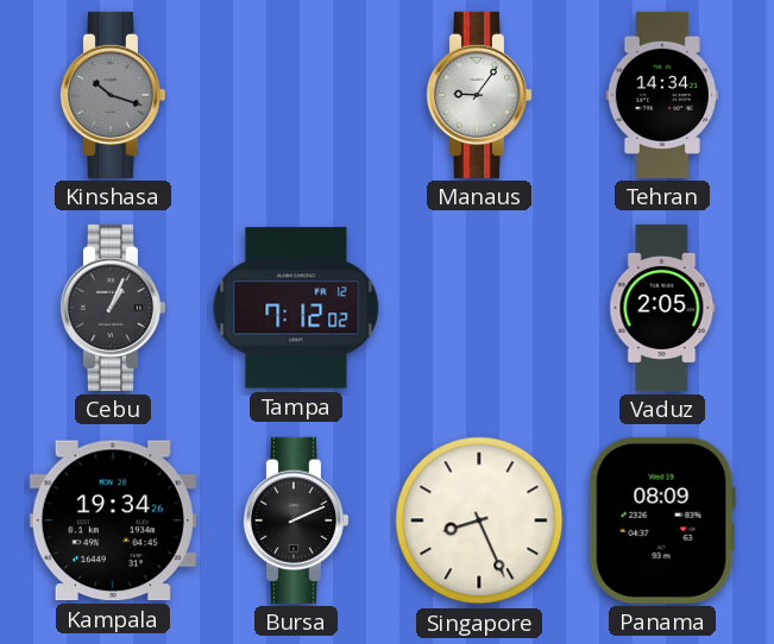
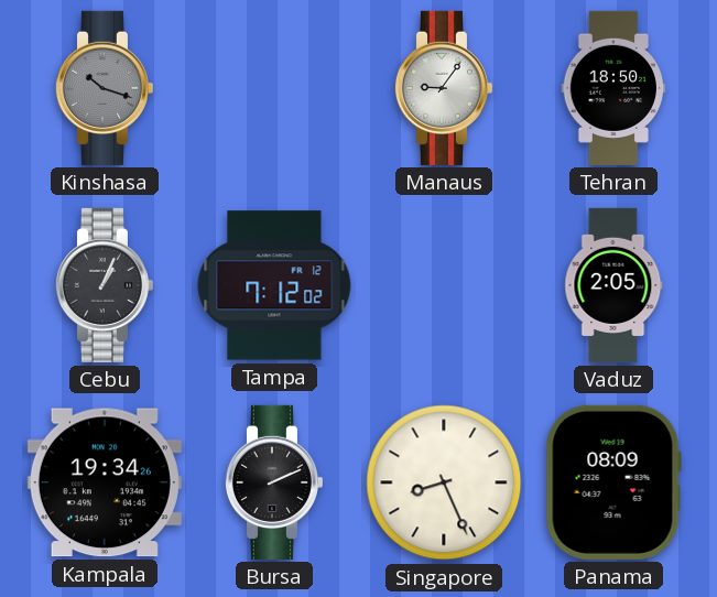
Tehran: 14:34 -> 18:50
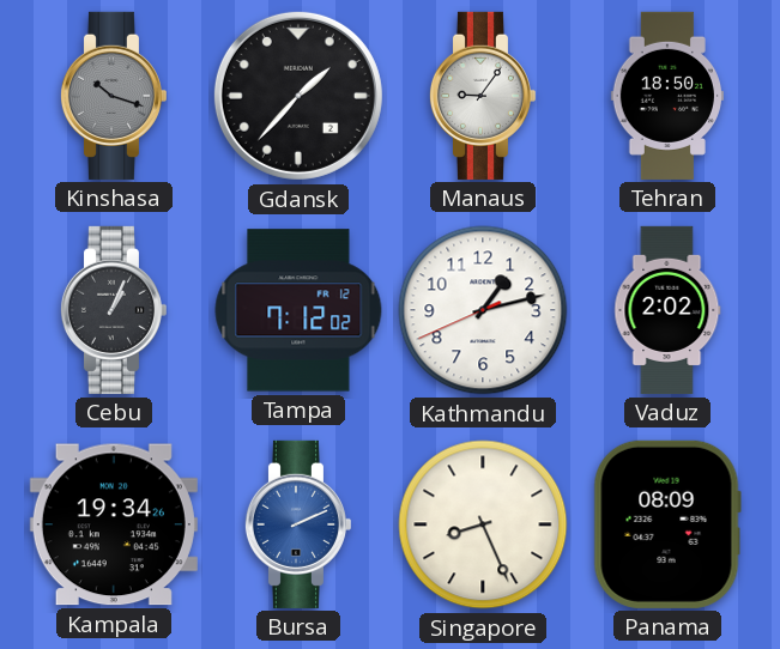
Gdansk: none -> 1:37
Kathmandu: none -> 1:12
Vaduz: 2:05 -> 2:02
Bursa dial: black -> blue
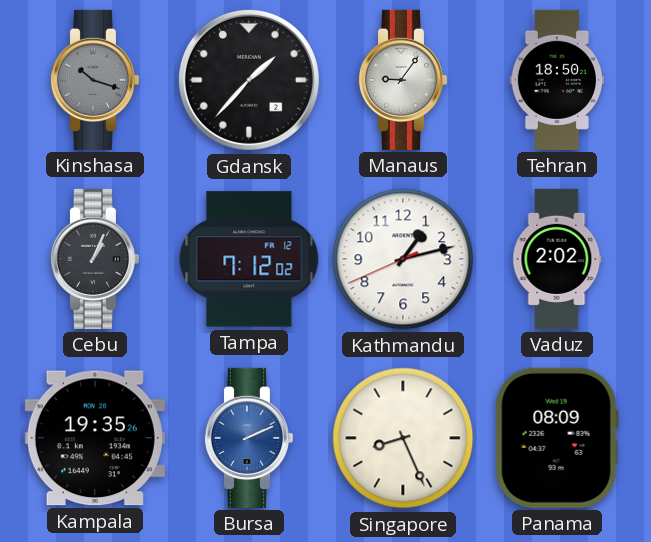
Kampala: 19:34 -> 19:35
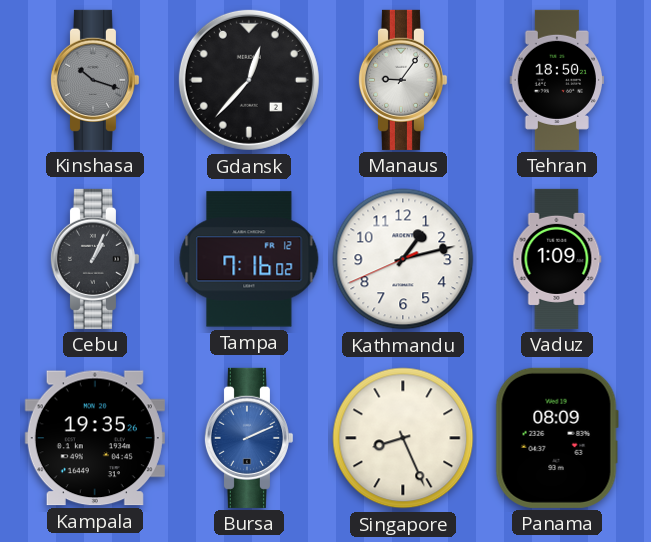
Gdansk: 1:37 -> 12:37
Tampa: 7:12 -> 7:16
Vaduz: 2:02 -> 1:09
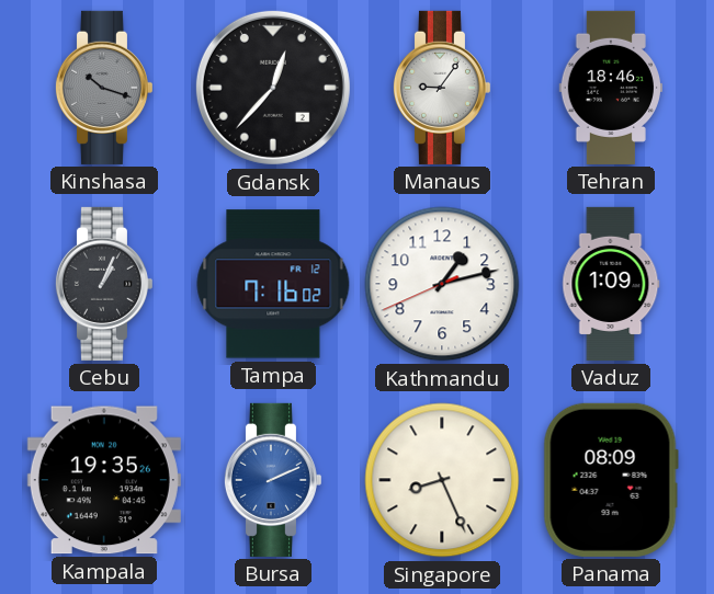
Tehran: 18:50 -> 18:46
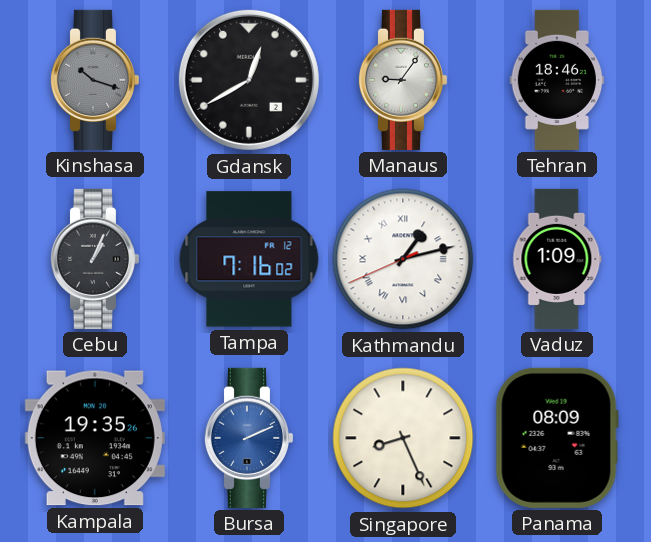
Gdansk: 12:37 -> 12:40
Kathmandu numerals: Arabic -> Roman
